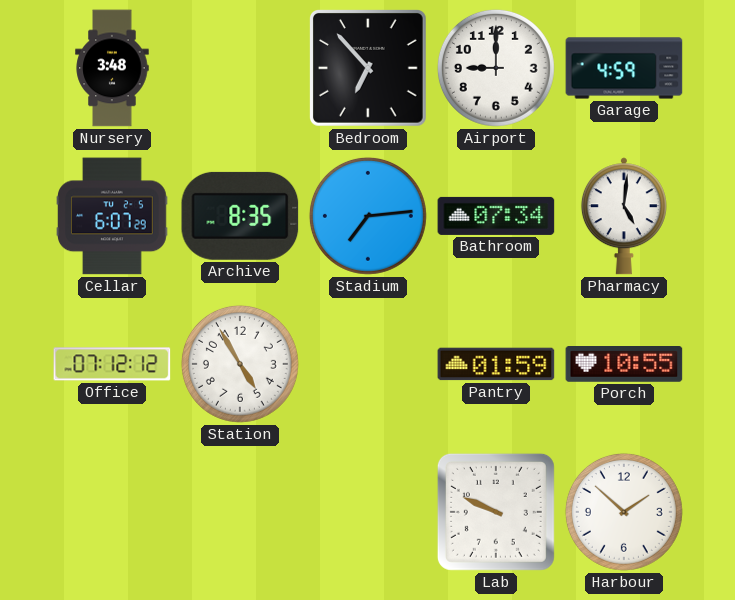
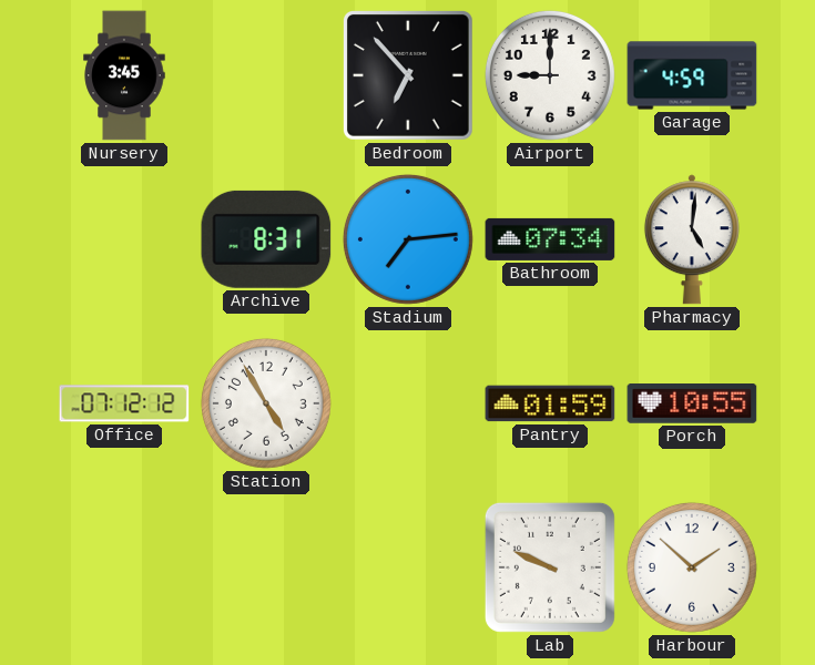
Nursery: 3:48 -> 3:45
Cellar: 6:07 -> none
Archive: 8:35 -> 8:31
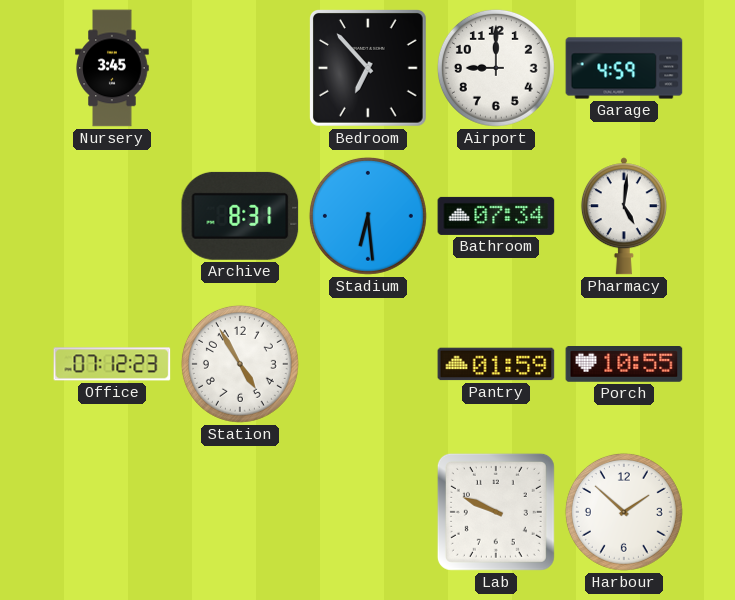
Stadium: 7:14 -> 6:29
Office: 07:12:12 -> 07:12:23
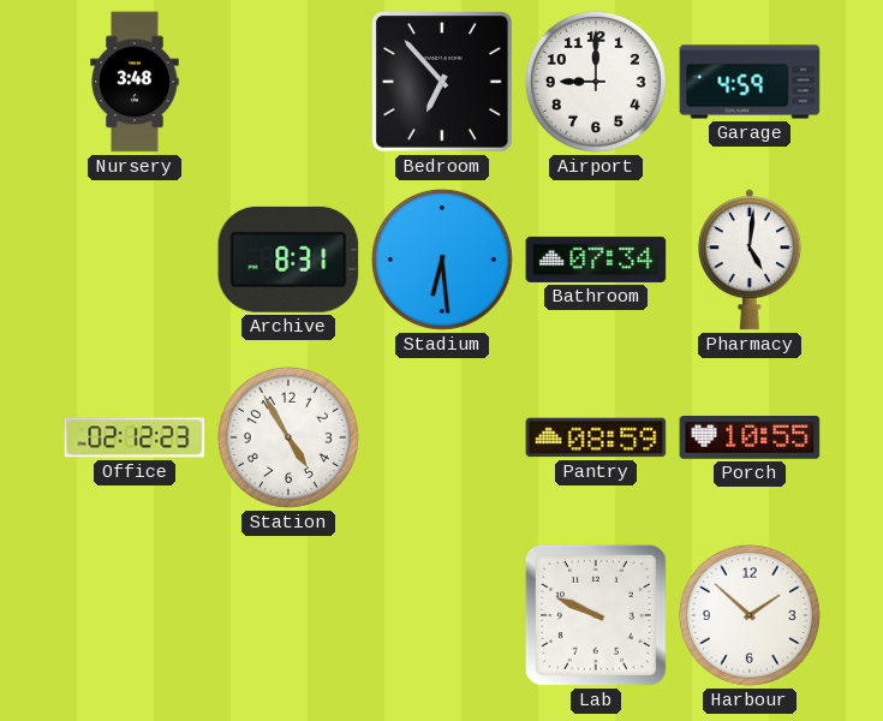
Nursery: 3:45 -> 3:48
Office: 07:12 -> 02:12
Pantry: 01:59 -> 08:59
